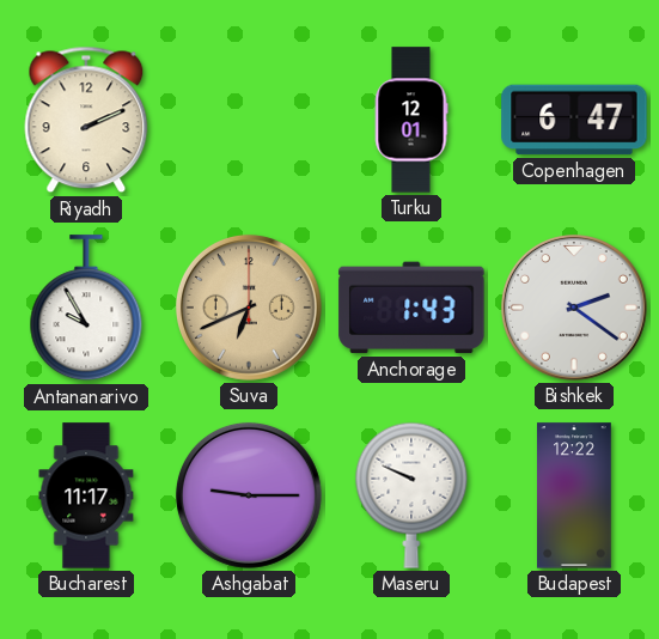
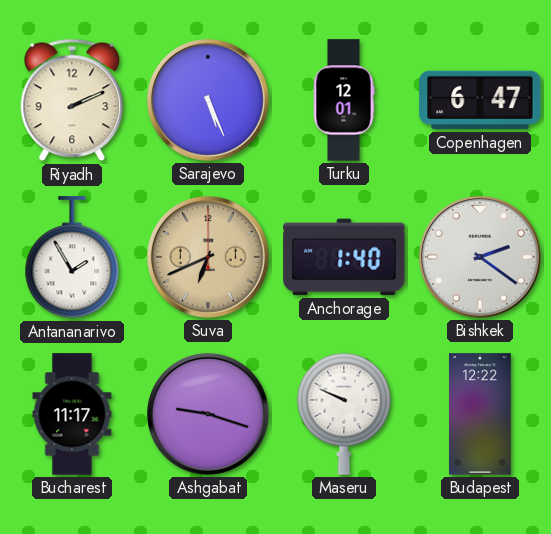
Sarajevo: none -> 5:26
Antananarivo: 9:55 -> 1:55
Anchorage: 1:43 -> 1:40
Ashgabat: 9:15 -> 9:18
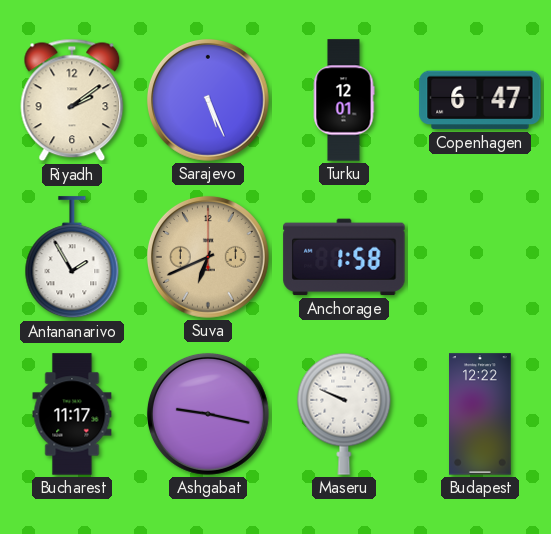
Riyadh: 2:11 -> 2:09
Anchorage: 1:40 -> 1:58
Bishkek: 2:21 -> none
Ashgabat: 9:18 -> 9:17
